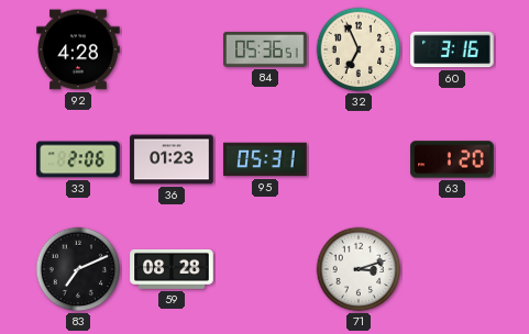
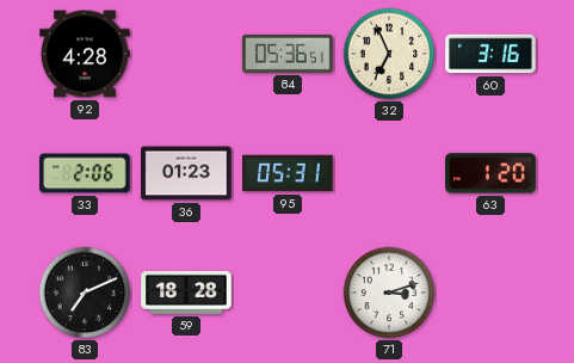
59: 08:28 -> 18:28
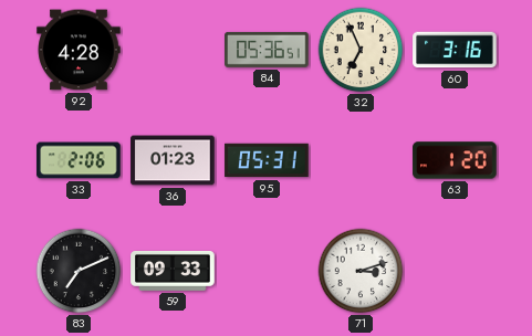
59: 18:28 -> 09:33
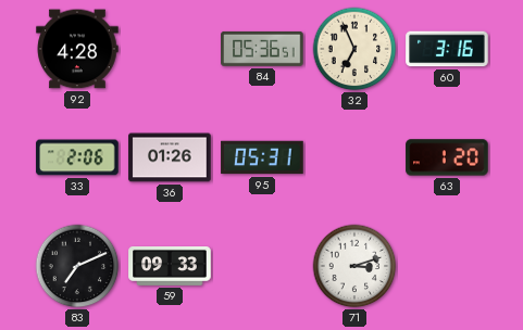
36: 01:23 -> 01:26
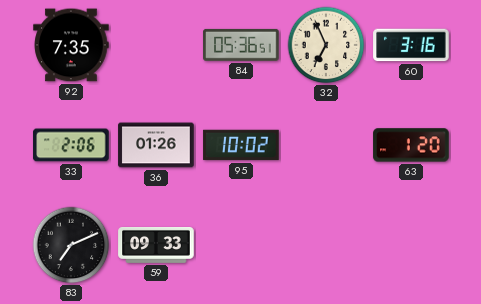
92: 4:28 -> 7:35
95: 05:31 -> 10:02
71: 3:12 -> none
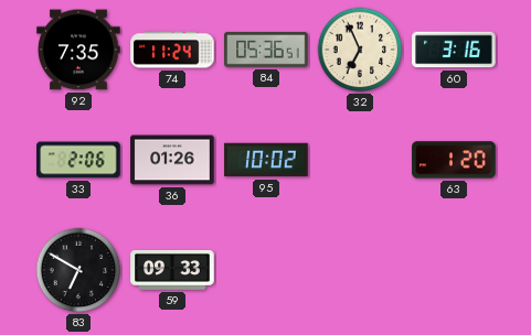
74: none -> 11:24
83: 7:11 -> 6:50
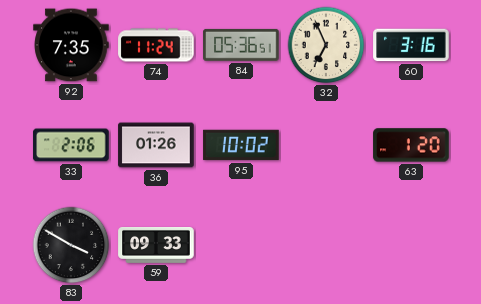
83: 6:50 -> 3:50
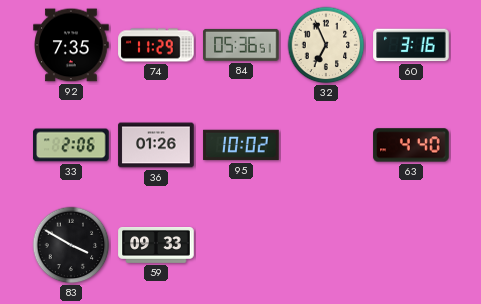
74: 11:24 -> 11:29
63: 1:20 -> 4:40
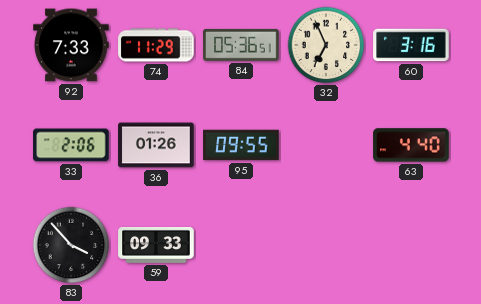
92: 7:35 -> 7:33
95: 10:02 -> 09:55
83: 3:50 -> 3:53
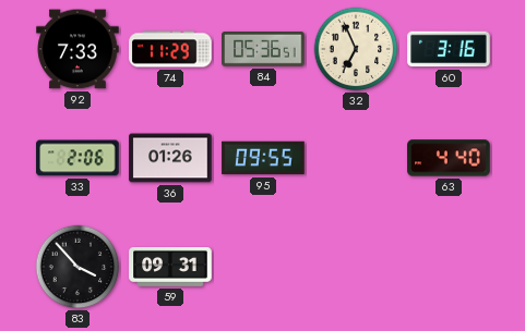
59: 09:33 -> 09:31
